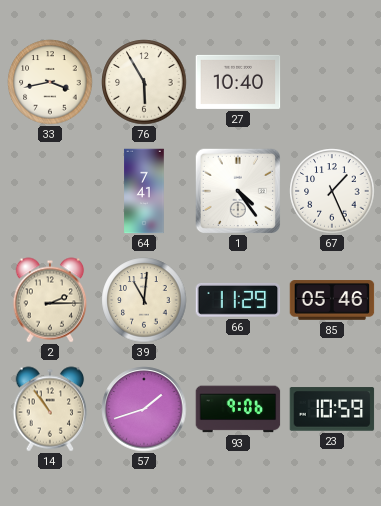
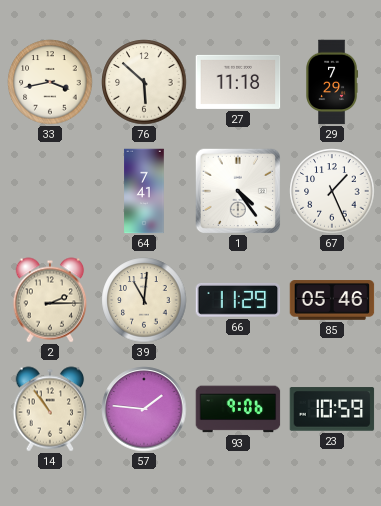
76: 5:55 -> 5:52
27: 10:40 -> 11:18
29: none -> 7:29
57: 1:42 -> 1:46
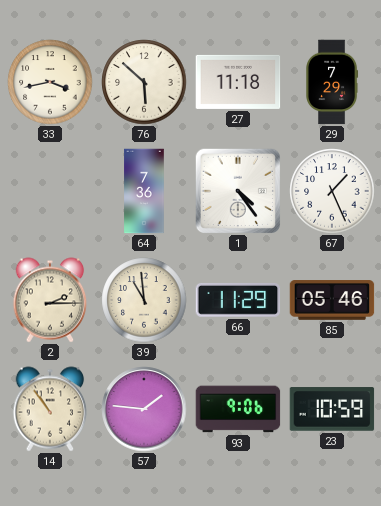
64: 7:41 -> 7:36
39: 11:01 -> 10:59
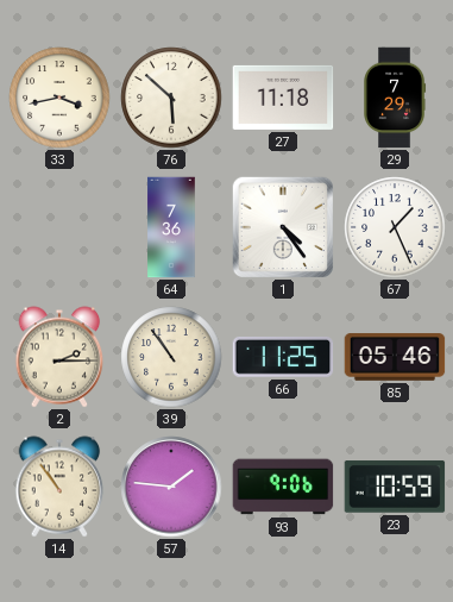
39: 10:59 -> 10:54
66: 11:29 -> 11:25
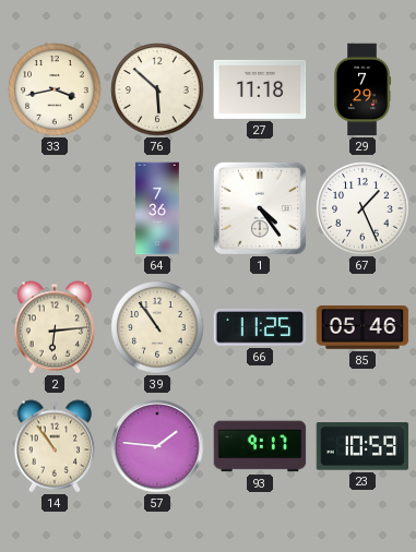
2: 2:15 -> 6:14
93: 9:06 -> 9:17
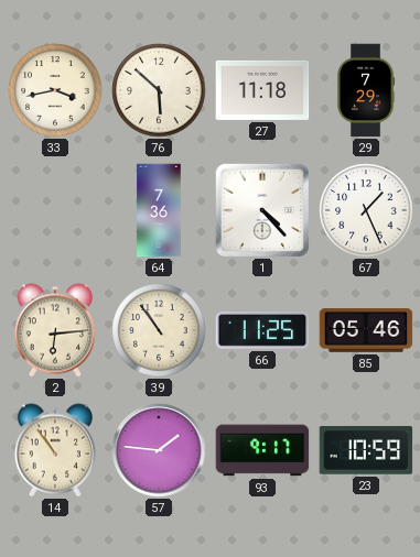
1: 4:24 -> 4:23
